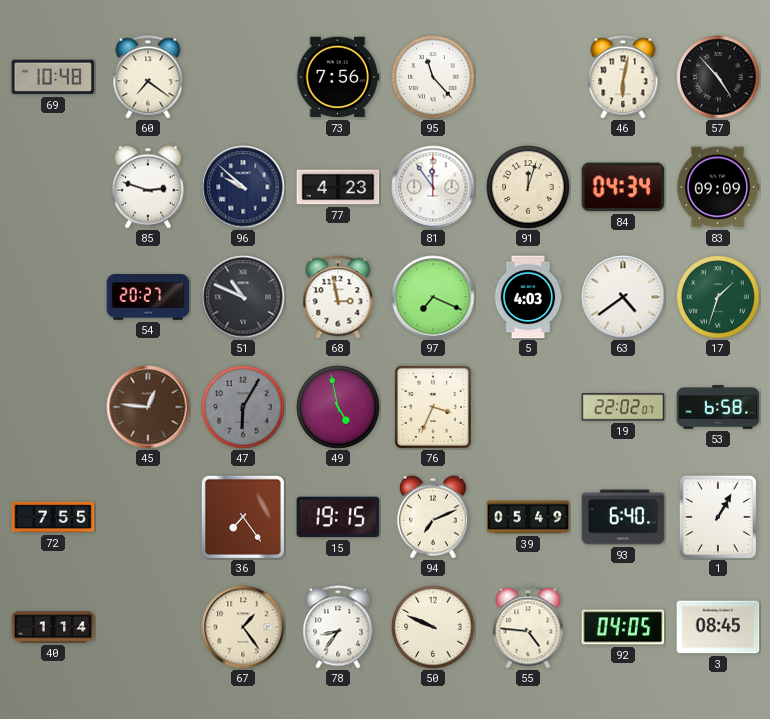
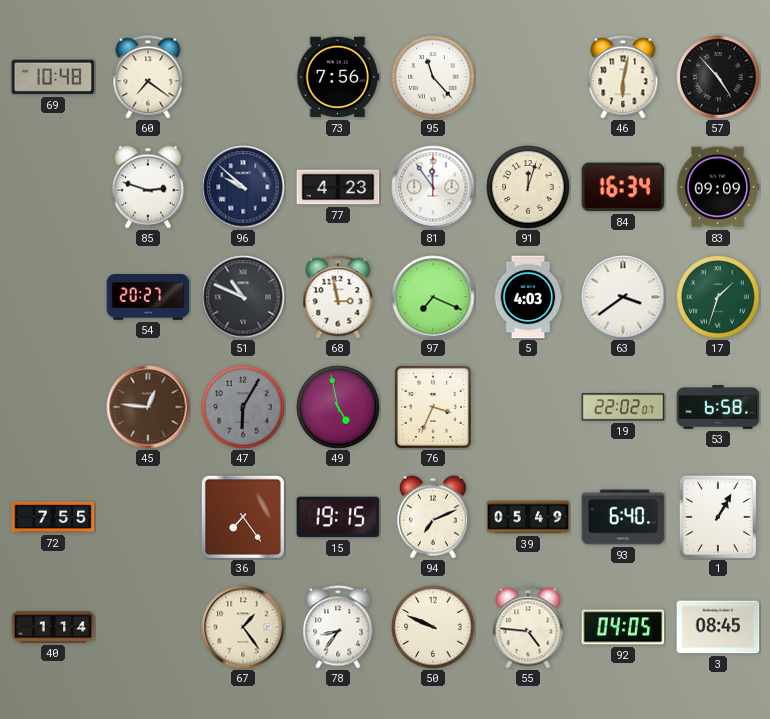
84: 04:34 -> 16:34
63: 4:39 -> 3:39
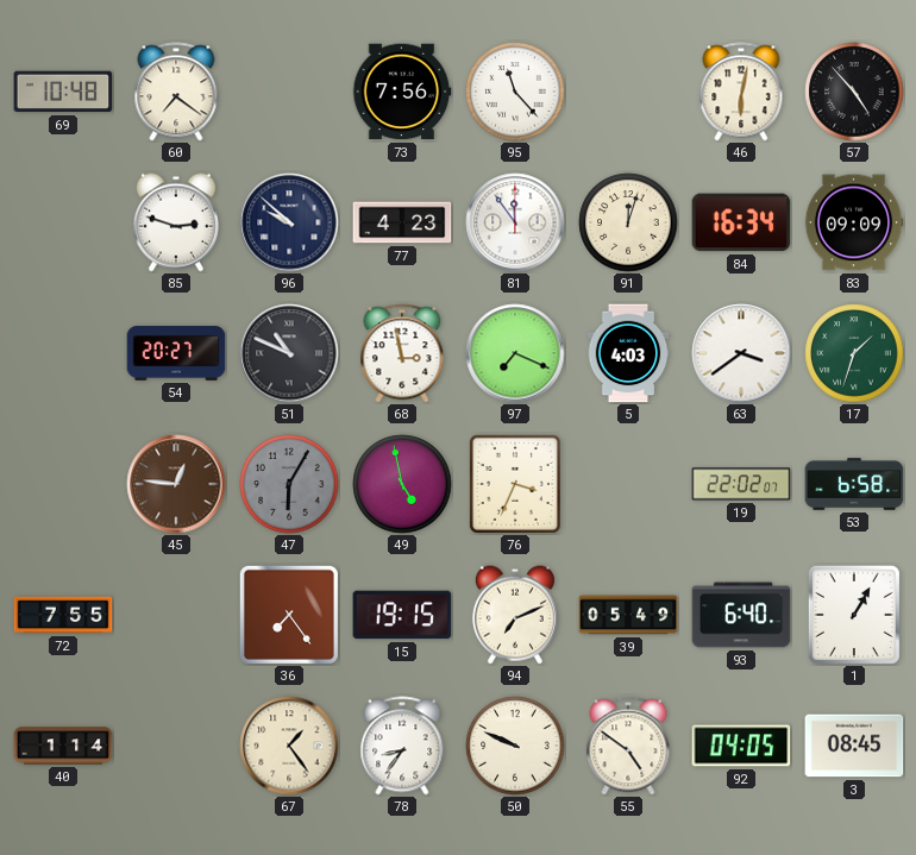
55: 4:46 -> 4:51
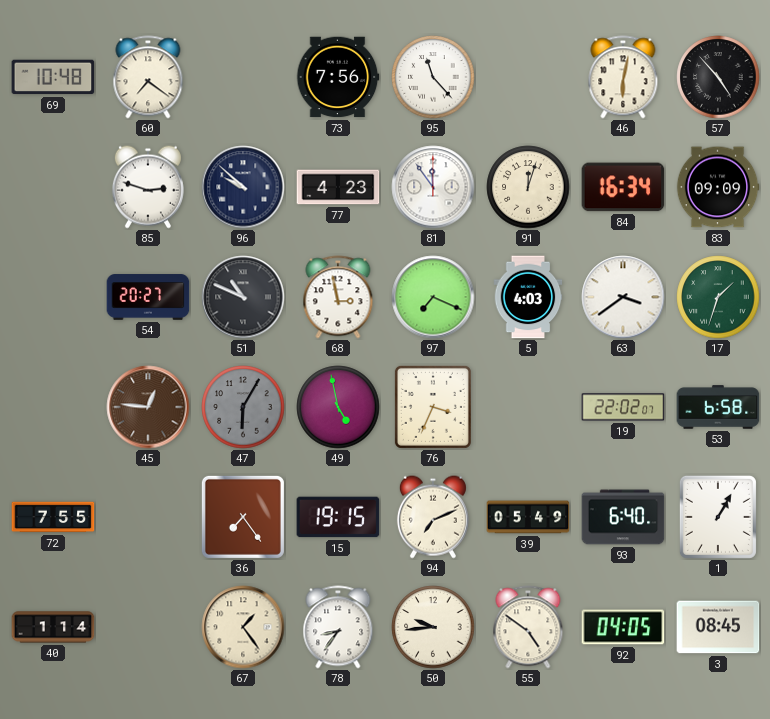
50: 9:49 -> 9:44
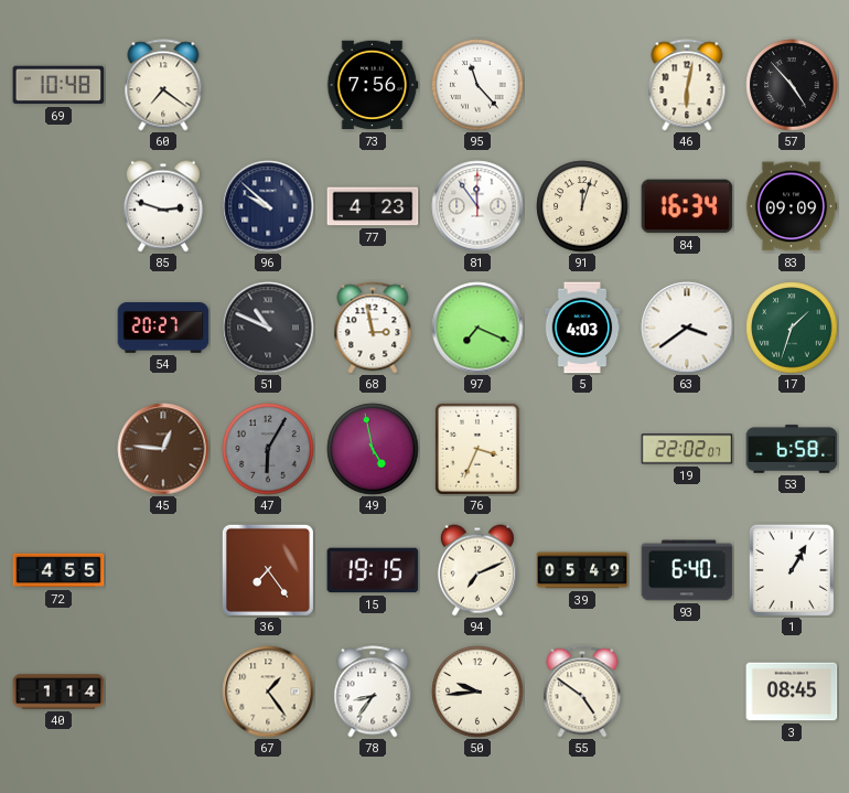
72: 7:55 -> 4:55
92: 04:05 -> none
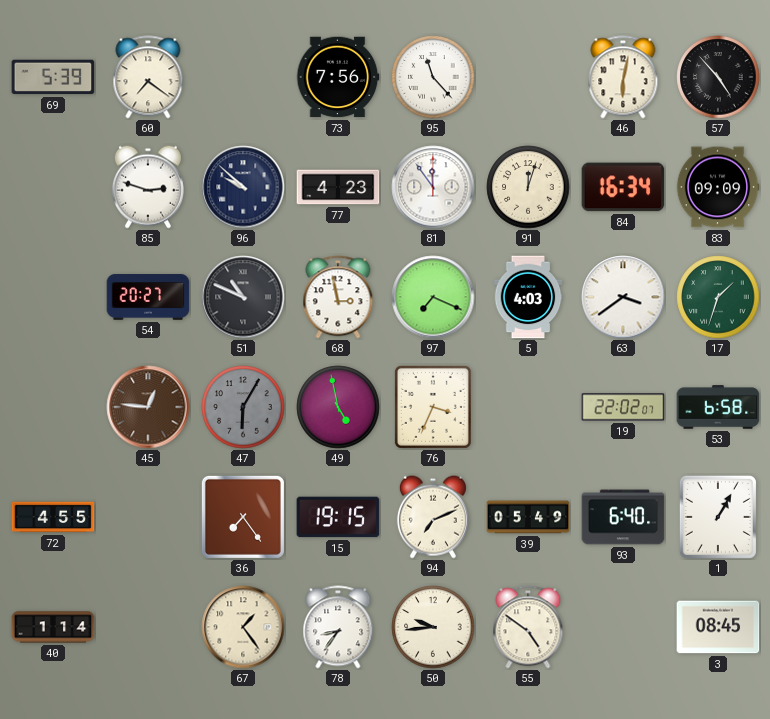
69: 10:48 -> 5:39
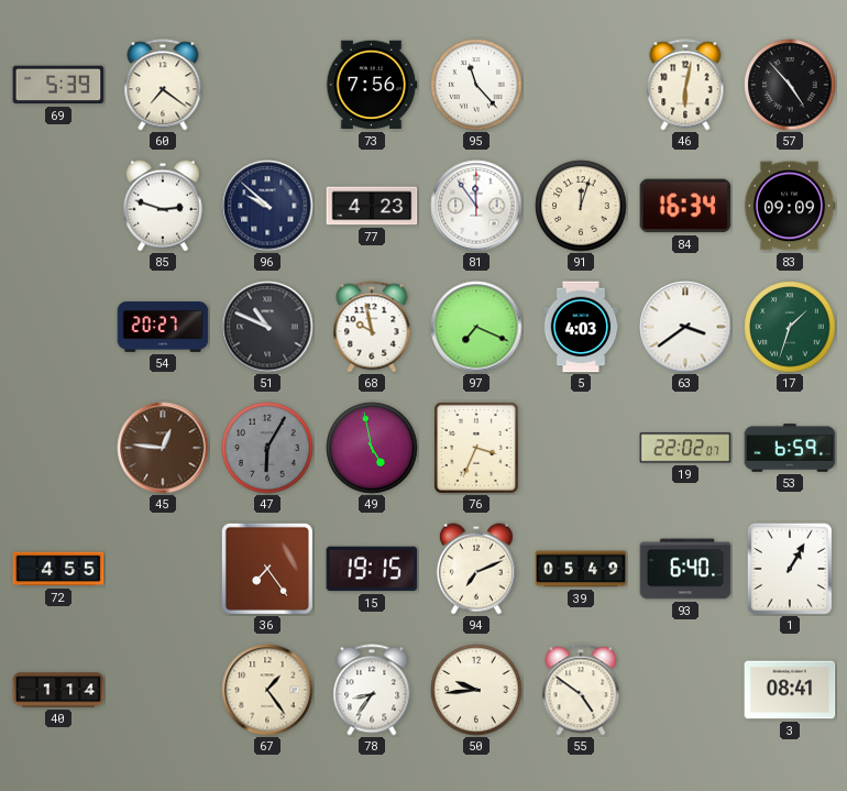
68: 2:58 -> 9:58
53: 6:58 -> 6:59
3: 08:45 -> 08:41
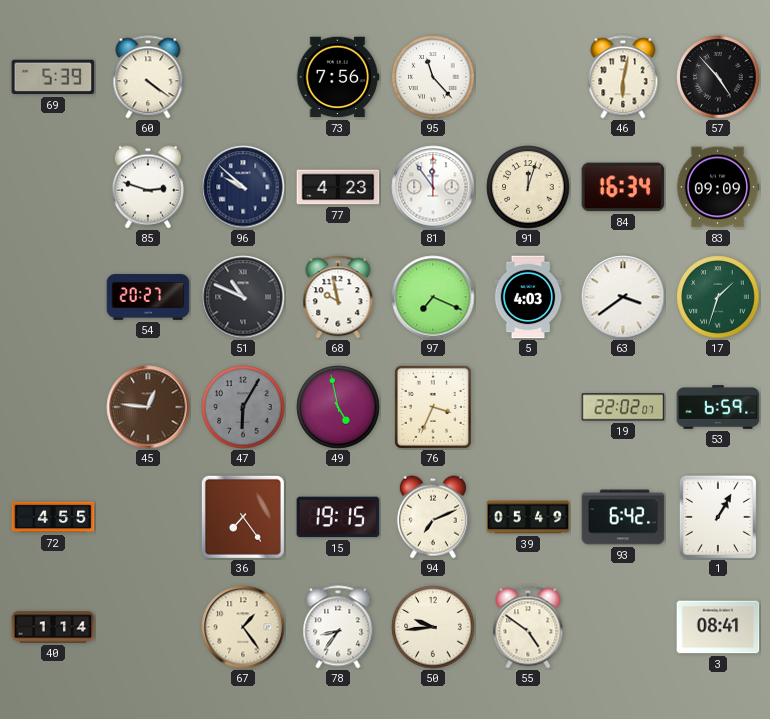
60: 7:21 -> 4:21
93: 6:40 -> 6:42
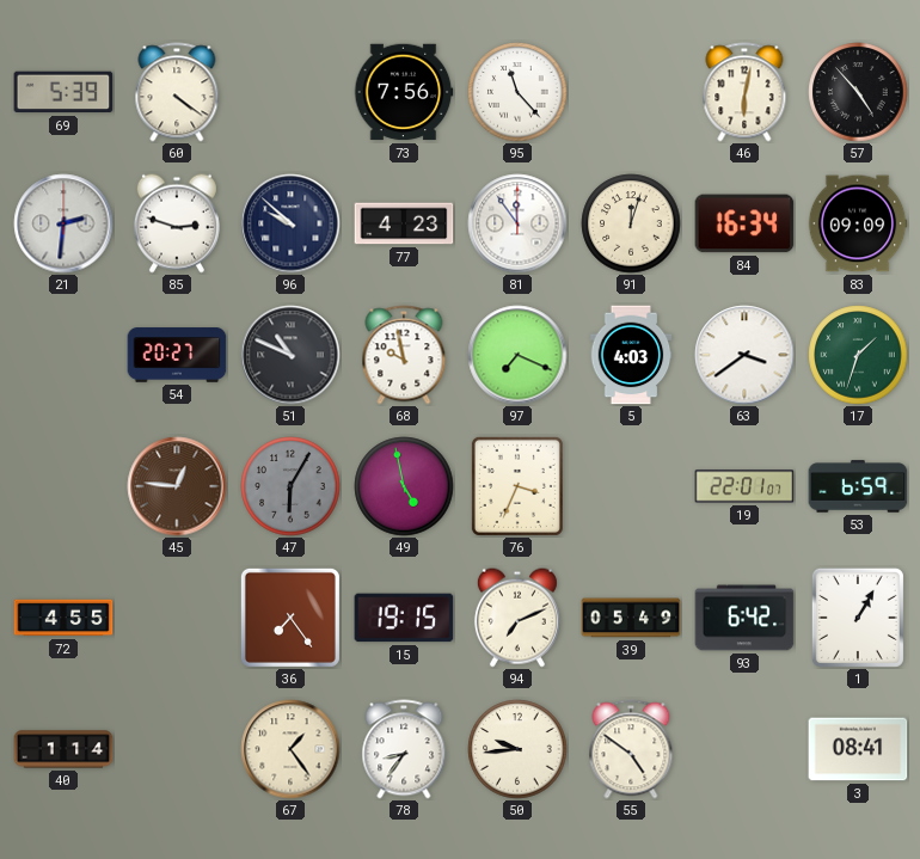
21: none -> 2:31
19: 22:02 -> 22:01
